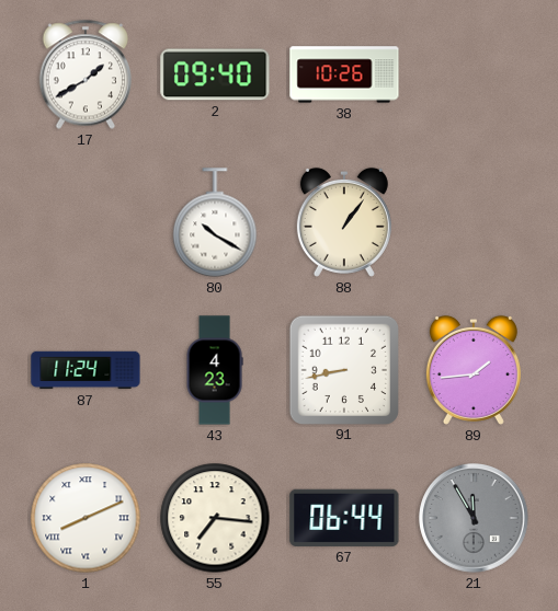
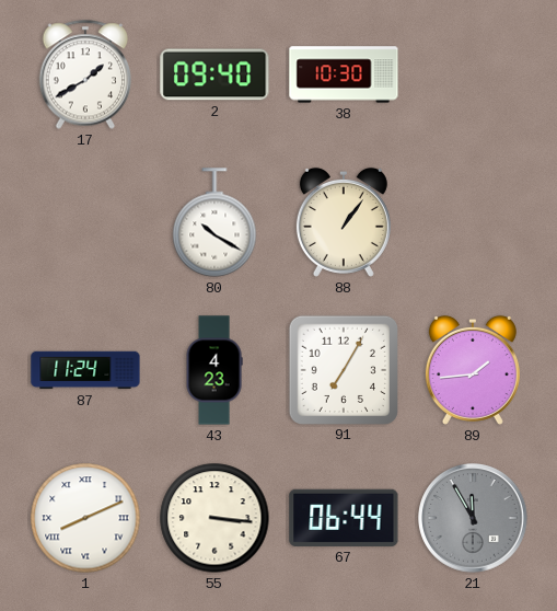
38: 10:26 -> 10:30
91: 8:43 -> 7:05
55: 7:16 -> 3:16
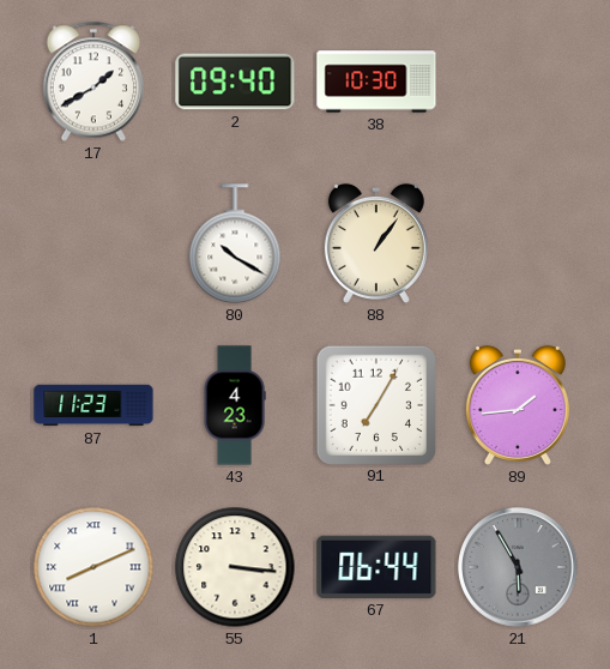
87: 11:24 -> 11:23
21: 11:55 -> 5:55
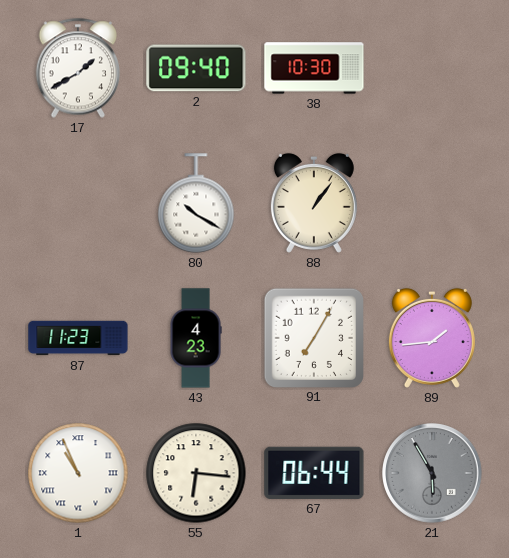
1: 8:11 -> 10:56
55: 3:16 -> 6:16
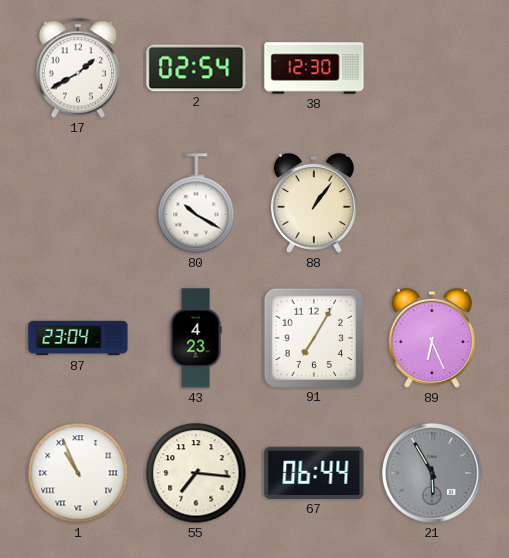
2: 09:40 -> 02:54
38: 10:30 -> 12:30
87: 11:23 -> 23:04
89: 1:44 -> 6:26
55: 6:16 -> 7:16
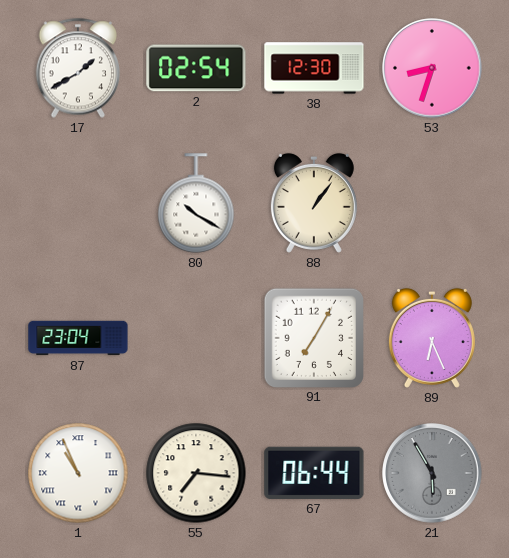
53: none -> 8:33
43: 4:23 -> none
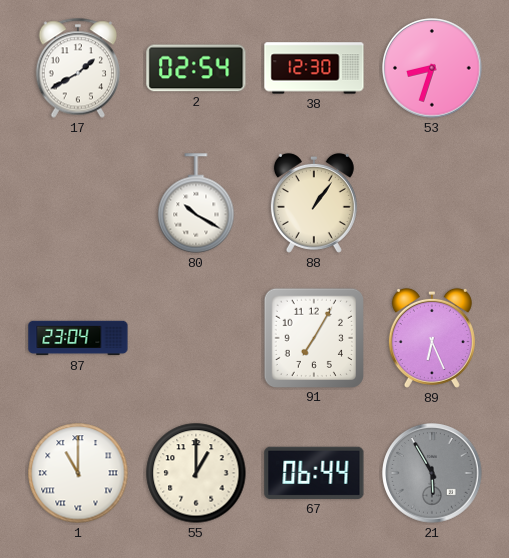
1: 10:56 -> 11:00
55: 7:16 -> 1:00
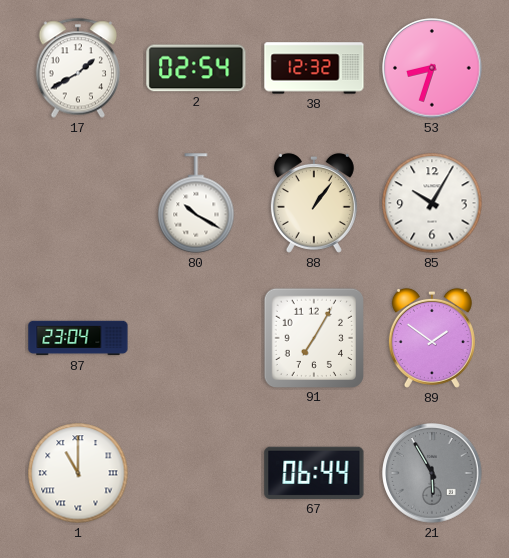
38: 12:30 -> 12:32
85: none -> 10:05
89: 6:26 -> 1:51
55: 1:00 -> none
